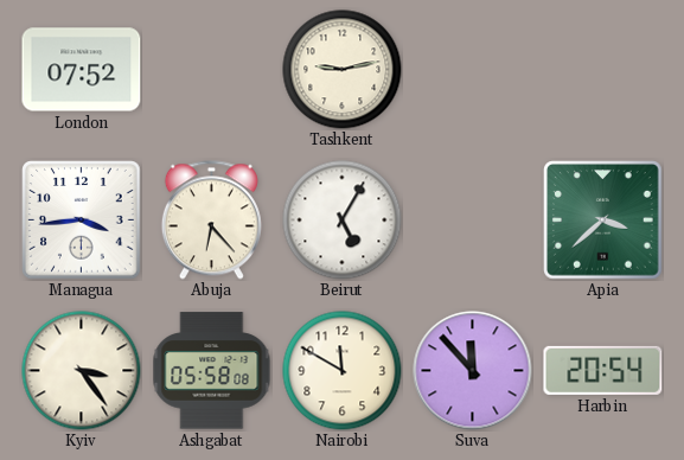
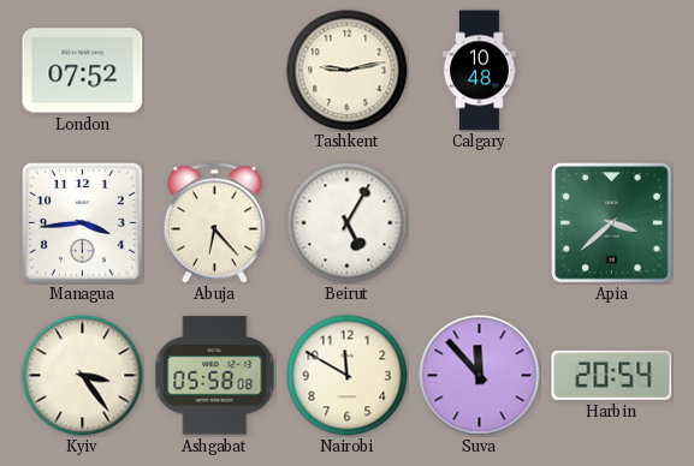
Calgary: none -> 10:48
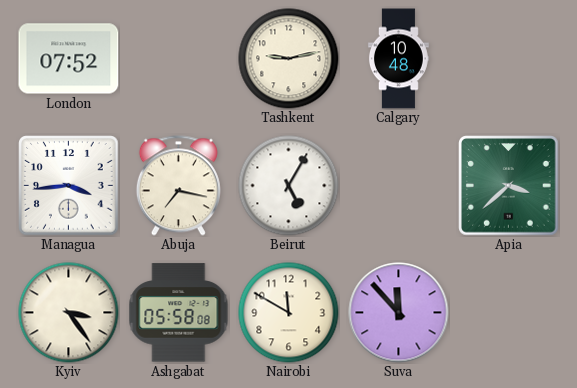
Abuja: 6:23 -> 7:17
Harbin: 20:54 -> none
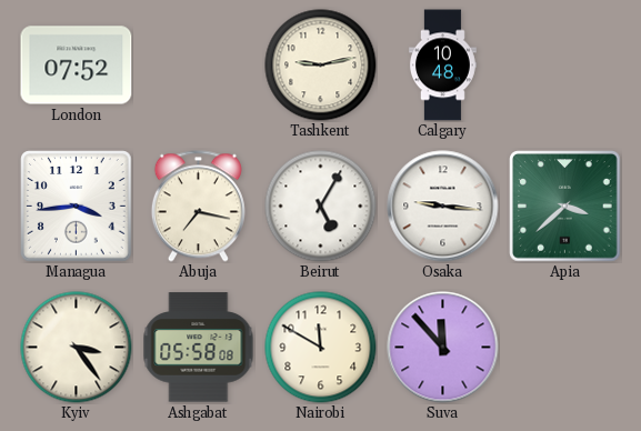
Osaka: none -> 9:16
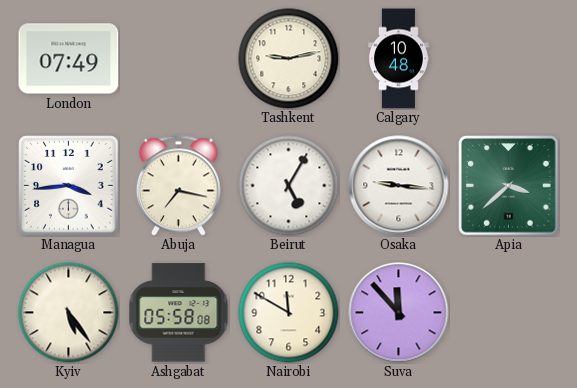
London: 07:52 -> 07:49
Kyiv: 3:24 -> 5:24
